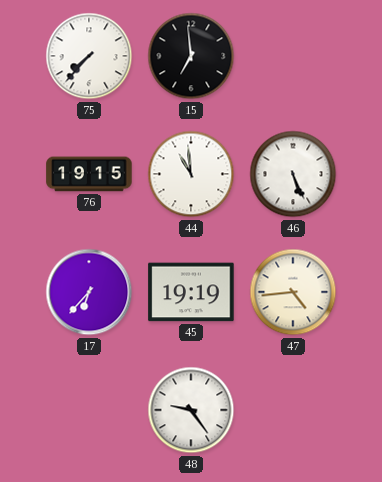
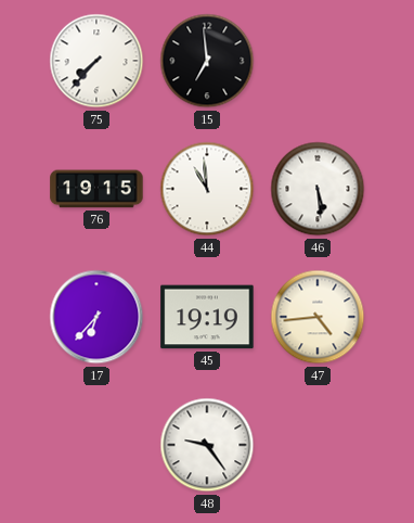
46: 5:26 -> 5:29
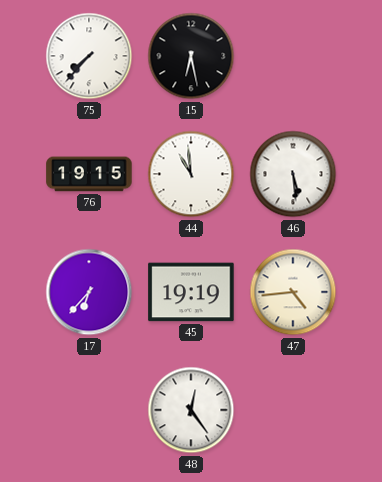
15: 6:59 -> 6:28
48: 9:24 -> 12:24
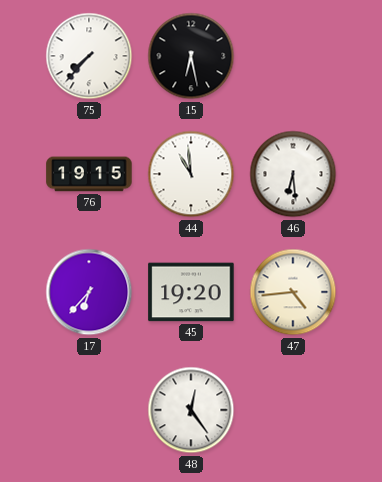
46: 5:29 -> 6:29
45: 19:19 -> 19:20
